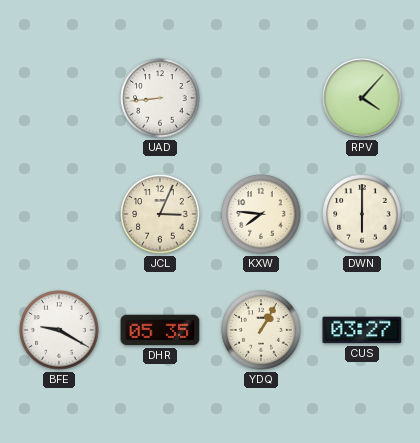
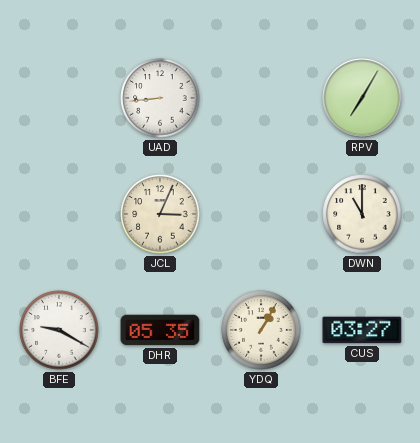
RPV: 4:07 -> 7:05
KXW: 7:46 -> none
DWN: 6:00 -> 11:00
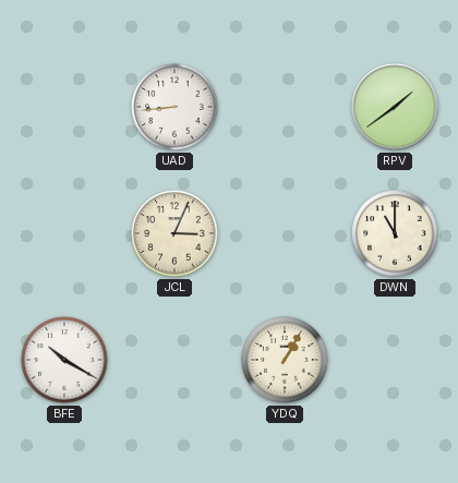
RPV: 7:05 -> 1:39
BFE: 9:20 -> 10:20
DHR: 05:35 -> none
CUS: 03:27 -> none
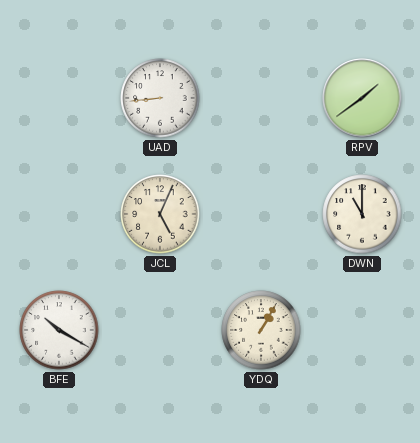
JCL: 3:04 -> 5:04
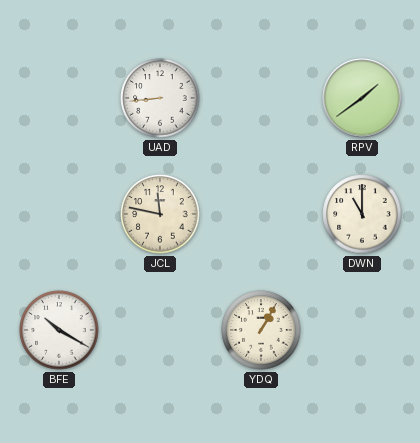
JCL: 5:04 -> 11:47
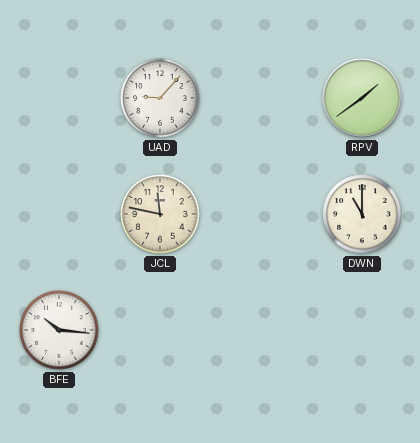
UAD: 8:44 -> 9:07
BFE: 10:20 -> 10:16
YDQ: 1:05 -> none
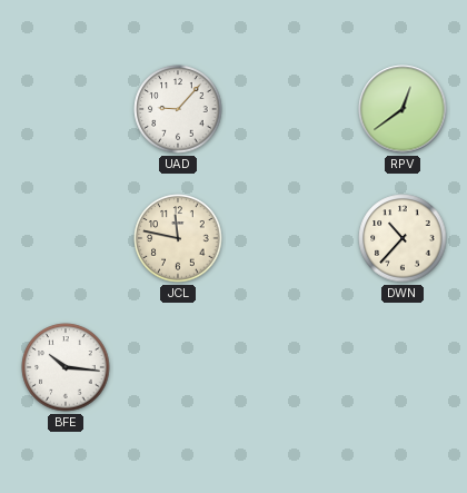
RPV: 1:39 -> 12:39
DWN: 11:00 -> 10:37
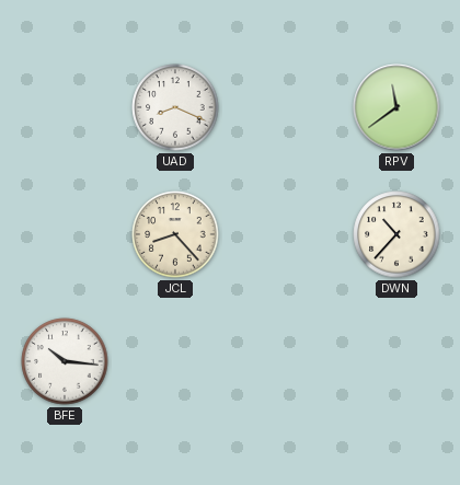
UAD: 9:07 -> 8:19
RPV: 12:39 -> 11:39
JCL: 11:47 -> 8:23
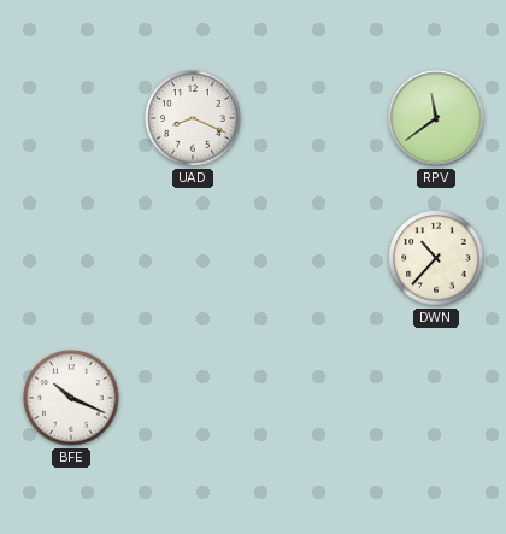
JCL: 8:23 -> none
BFE: 10:16 -> 10:19
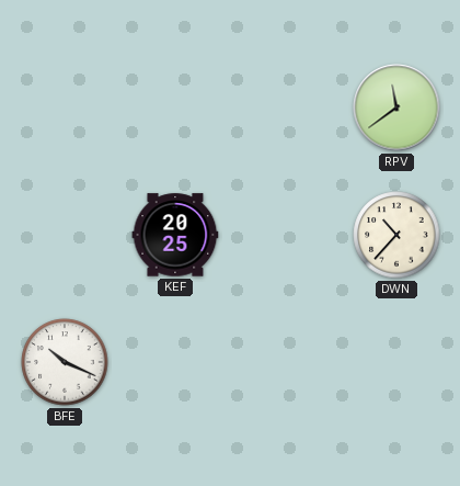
UAD: 8:19 -> none
KEF: none -> 20:25
